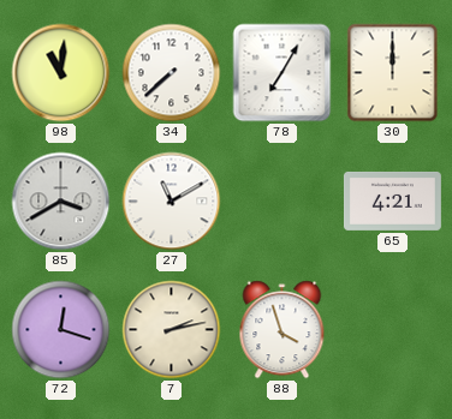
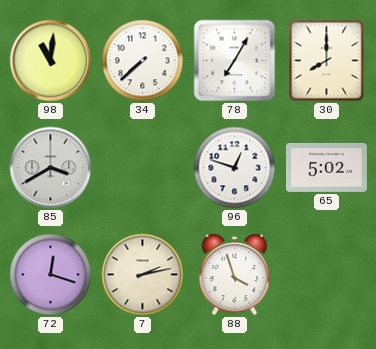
30: 12:00 -> 8:00
27: 11:10 -> none
96: none -> 12:48
65: 4:21 -> 5:02
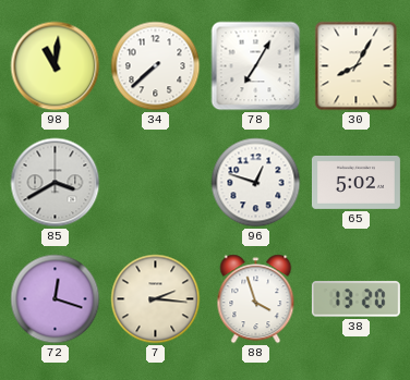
30: 8:00 -> 8:05
7: 2:13 -> 2:16
38: none -> 13:20
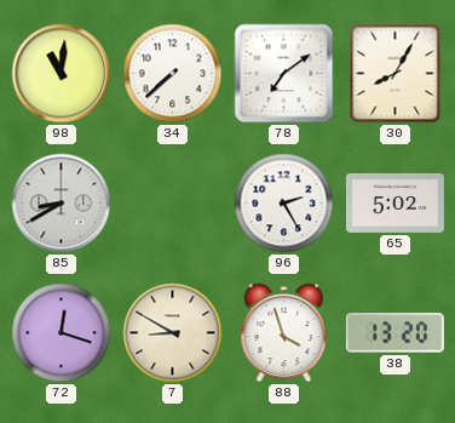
78: 7:05 -> 7:09
85: 3:40 -> 8:40
96: 12:48 -> 2:25
7: 2:16 -> 8:50
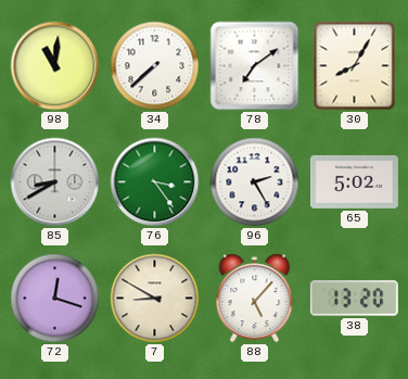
76: none -> 3:24
88: 3:57 -> 5:07
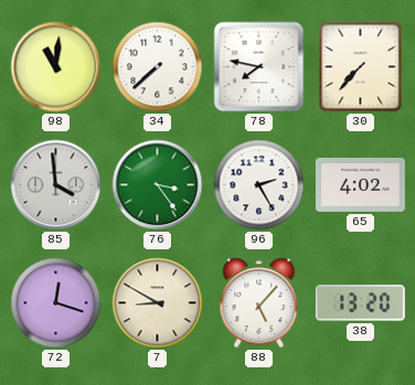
78: 7:09 -> 7:47
30: 8:05 -> 7:37
85: 8:40 -> 3:59
65: 5:02 -> 4:02
